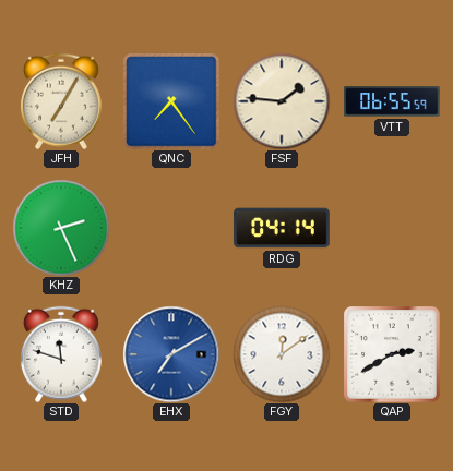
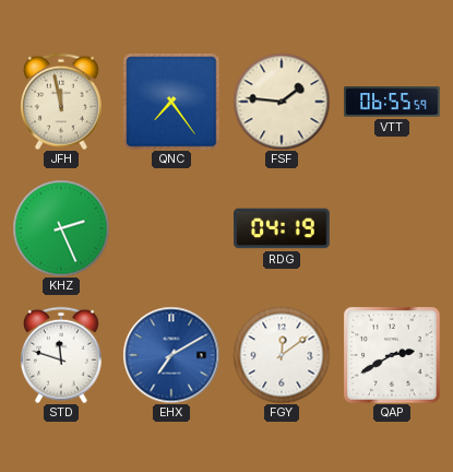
JFH: 7:05 -> 11:58
RDG: 04:14 -> 04:19
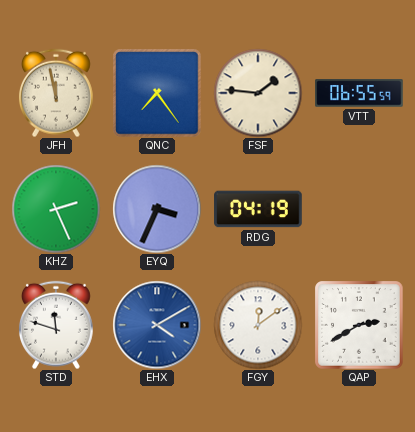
EYQ: none -> 3:34
EHX: 7:10 -> 4:10
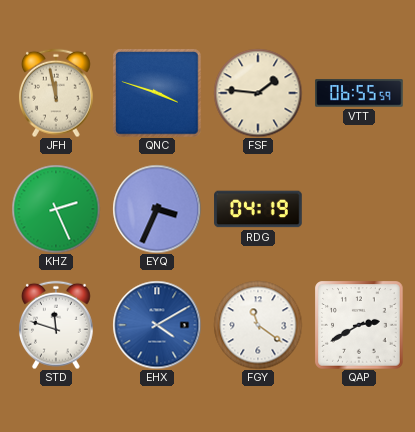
QNC: 7:24 -> 3:48
FGY: 12:09 -> 11:21
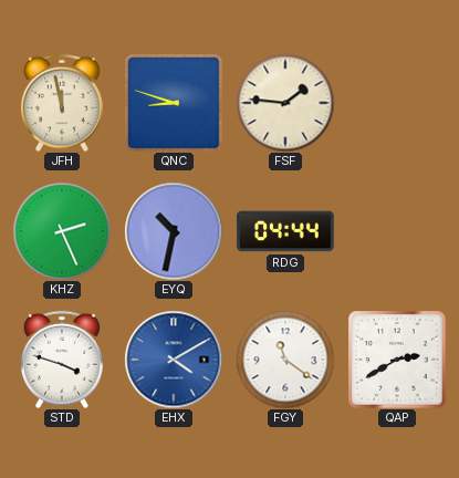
QNC: 3:48 -> 8:48
VTT: 06:55 -> none
EYQ: 3:34 -> 10:32
RDG: 04:19 -> 04:44
STD: 11:48 -> 3:48
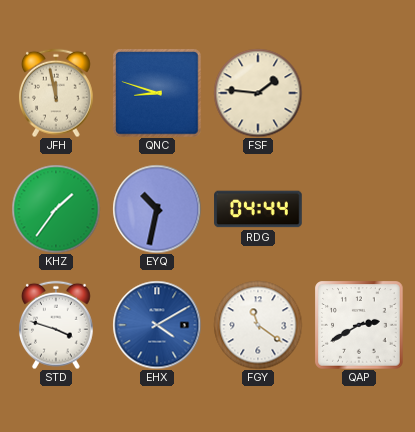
KHZ: 2:26 -> 1:36
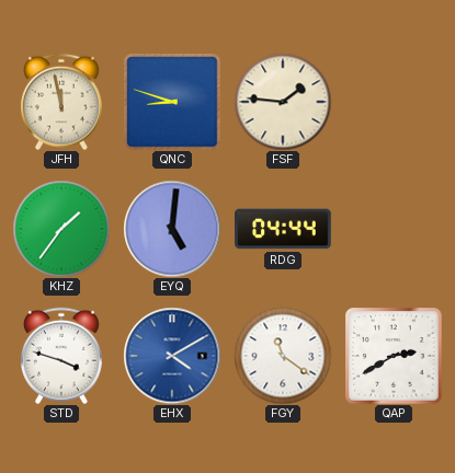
EYQ: 10:32 -> 5:01
